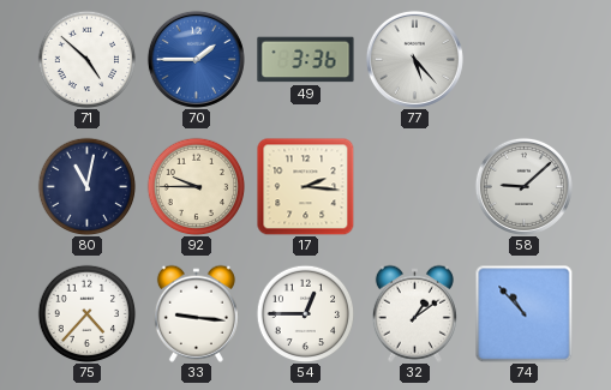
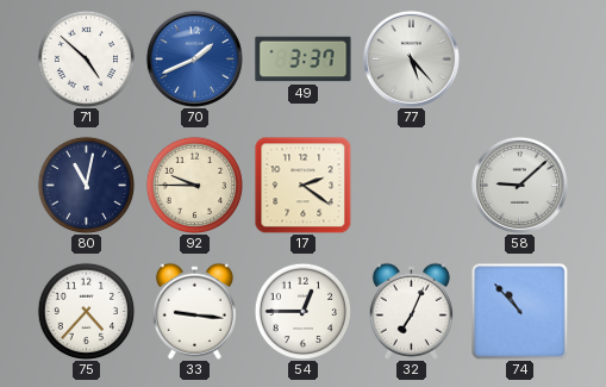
70: 1:45 -> 1:41
49: 3:36 -> 3:37
17: 2:16 -> 2:21
32: 1:09 -> 7:04
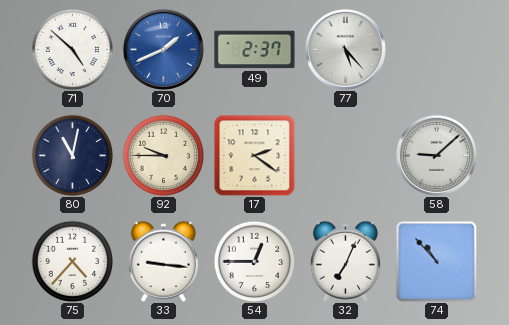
49: 3:37 -> 2:37
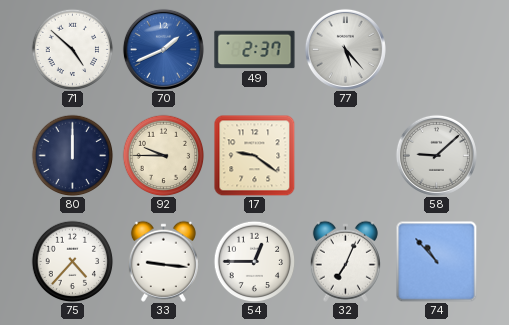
80: 11:02 -> 12:00
17: 2:21 -> 9:21
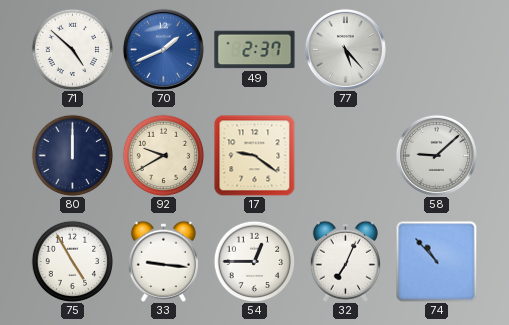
92: 9:45 -> 9:40
75: 4:37 -> 4:55
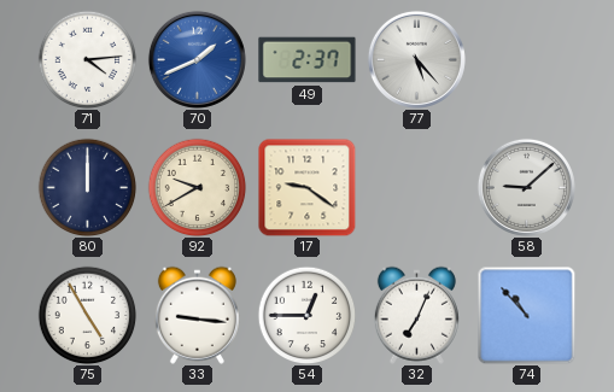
71: 4:52 -> 4:14
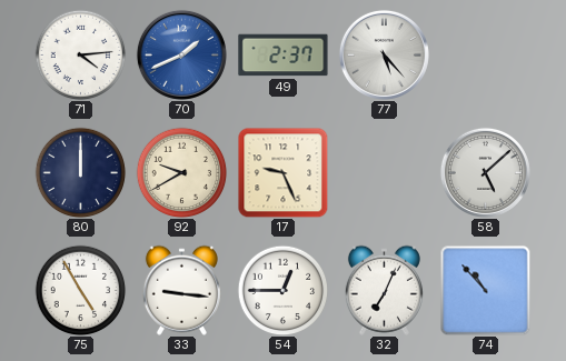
17: 9:21 -> 9:26
58: 9:08 -> 5:08
